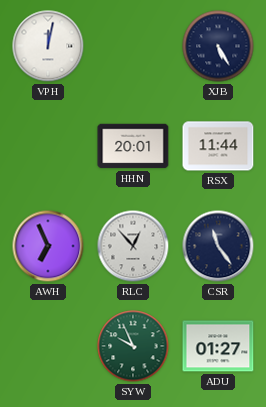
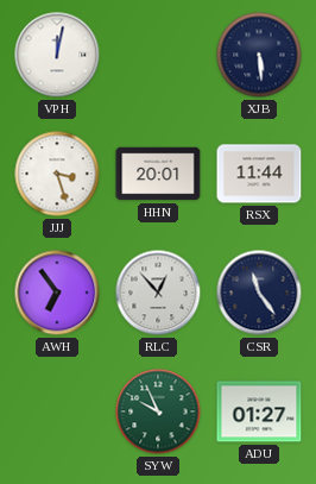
XJB: 5:25 -> 5:29
JJJ: none -> 3:27
AWH: 6:56 -> 6:54
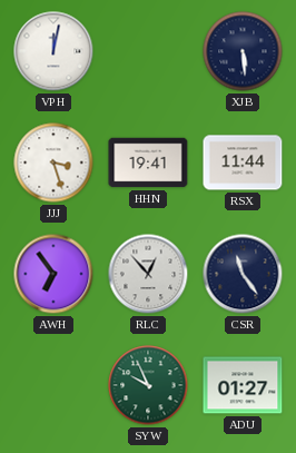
HHN: 20:01 -> 19:41
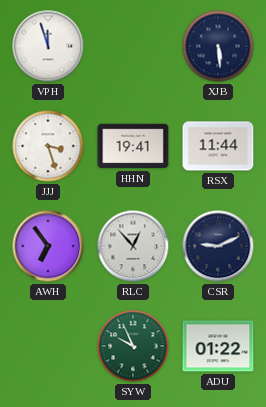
VPH: 12:02 -> 11:57
CSR: 11:24 -> 9:11
ADU: 01:27 -> 01:22
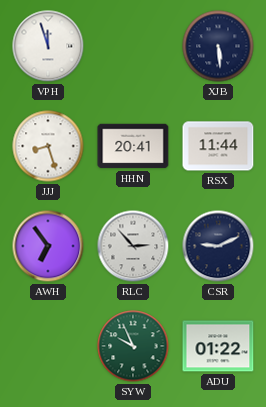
JJJ: 3:27 -> 8:27
HHN: 19:41 -> 20:41
RLC: 12:53 -> 2:53
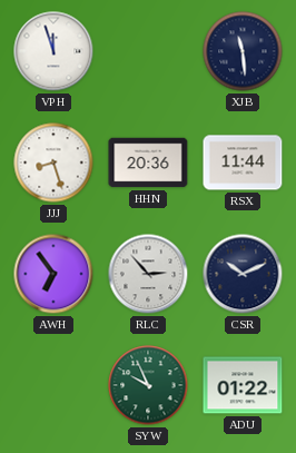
XJB: 5:29 -> 11:29
HHN: 20:41 -> 20:36
CSR: 9:11 -> 10:11
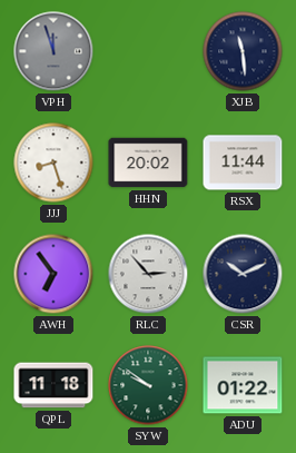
VPH dial: white -> grey
HHN: 20:36 -> 20:02
QPL: none -> 11:18
SYW: 9:56 -> 9:51
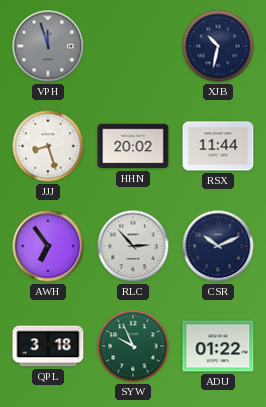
XJB: 11:29 -> 10:32
QPL: 11:18 -> 3:18
SYW: 9:51 -> 9:56
